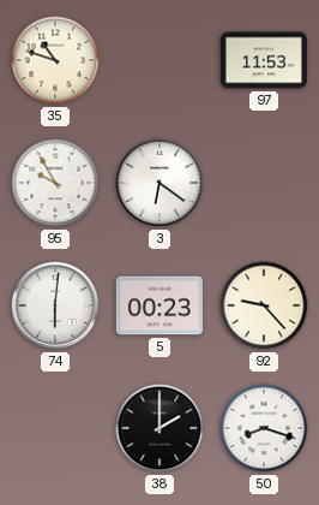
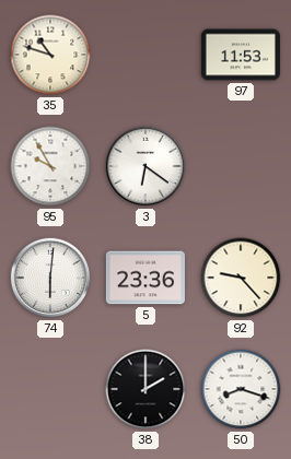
5: 00:23 -> 23:36
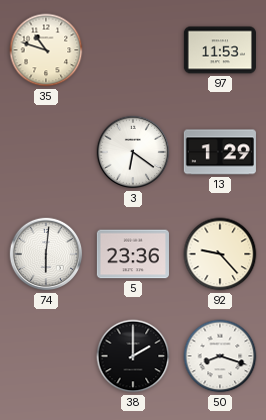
95: 9:55 -> none
13: none -> 1:29
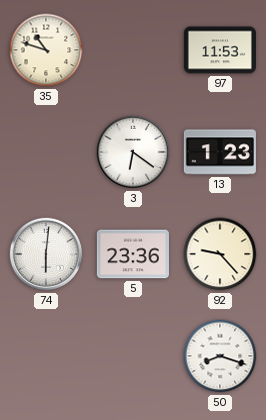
13: 1:29 -> 1:23
38: 2:00 -> none
